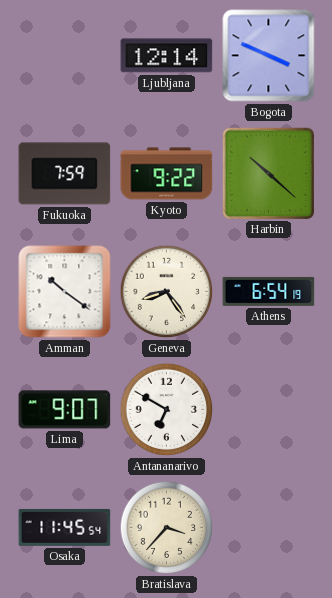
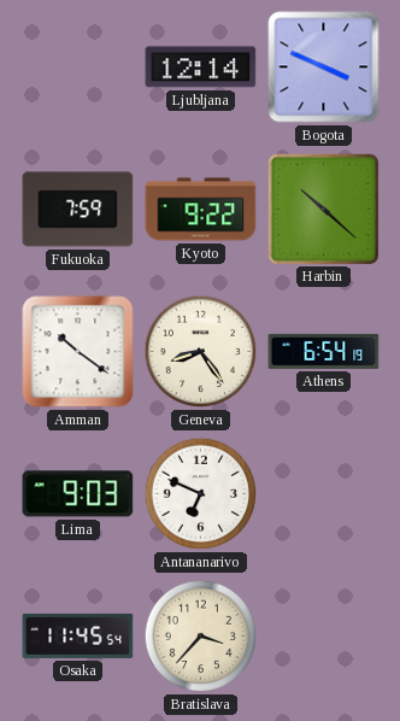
Lima: 9:07 -> 9:03
Antananarivo: 6:50 -> 6:49
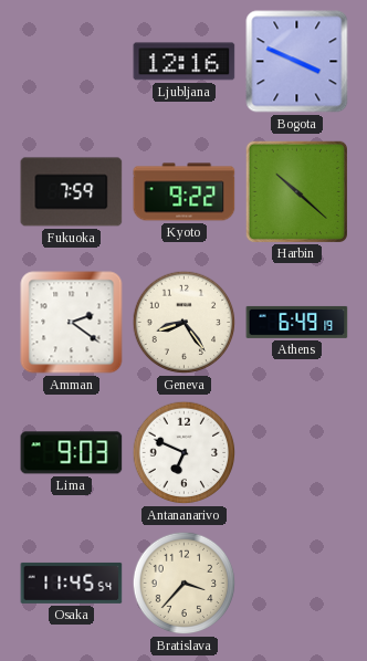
Ljubljana: 12:14 -> 12:16
Amman: 10:21 -> 2:21
Athens: 6:54 -> 6:49
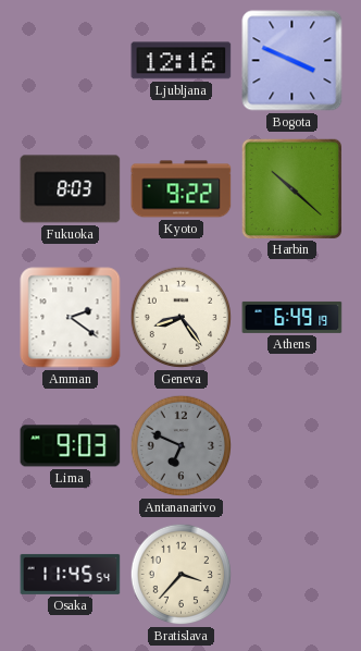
Fukuoka: 7:59 -> 8:03
Antananarivo dial: white -> grey
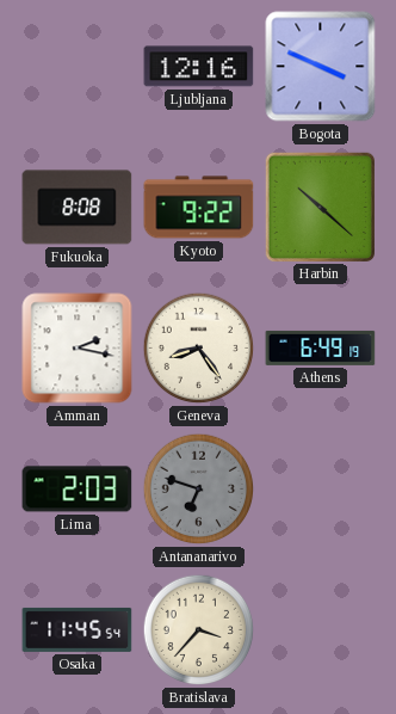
Fukuoka: 8:03 -> 8:08
Amman: 2:21 -> 2:17
Lima: 9:03 -> 2:03
Antananarivo: 6:49 -> 6:48
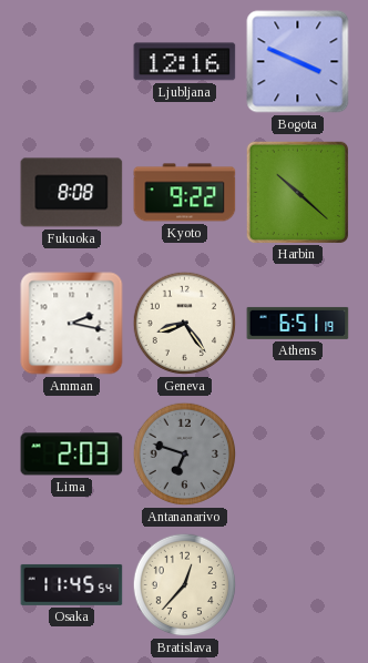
Athens: 6:49 -> 6:51
Bratislava: 3:37 -> 12:37
